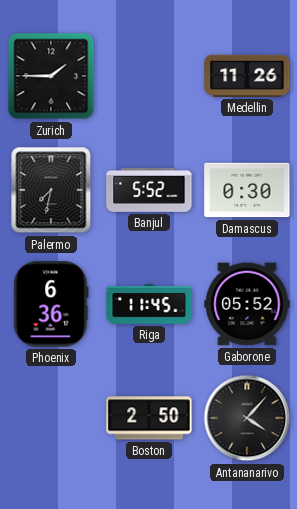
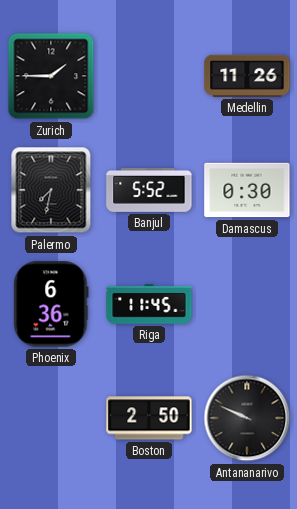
Gaborone: 05:52 -> none
Antananarivo: 4:07 -> 9:49
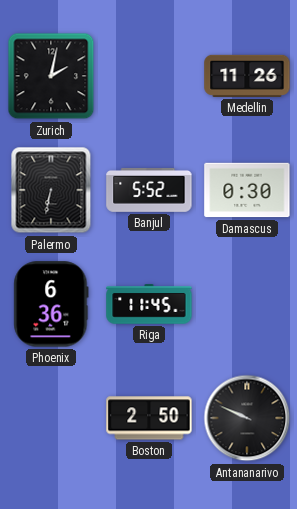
Zurich: 1:45 -> 2:02
Palermo: 7:32 -> 6:32
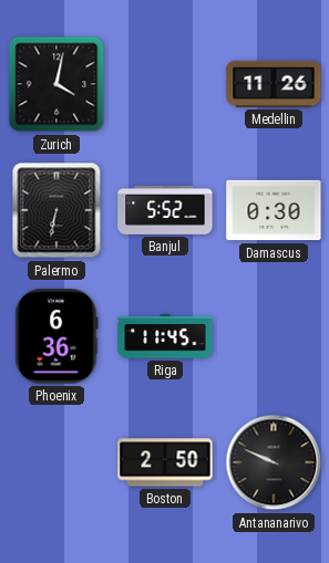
Zurich: 2:02 -> 4:02
